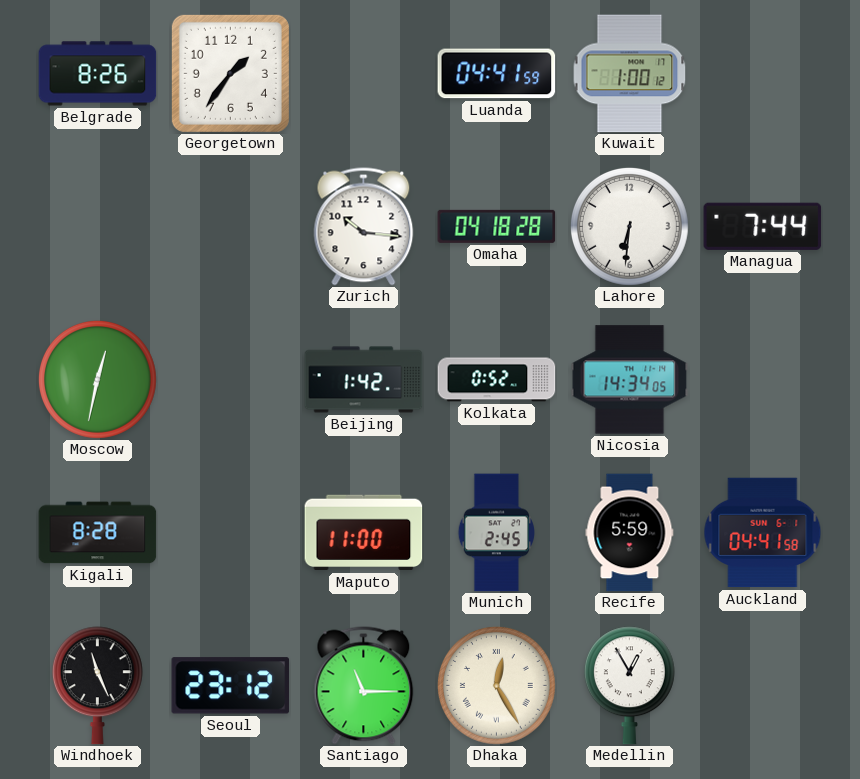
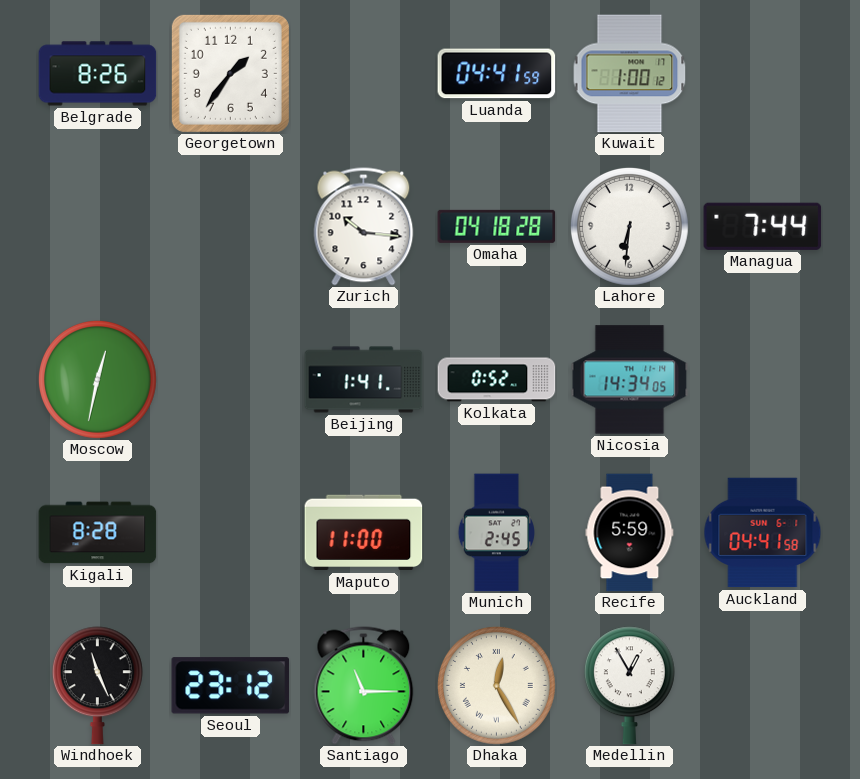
Beijing: 1:42 -> 1:41
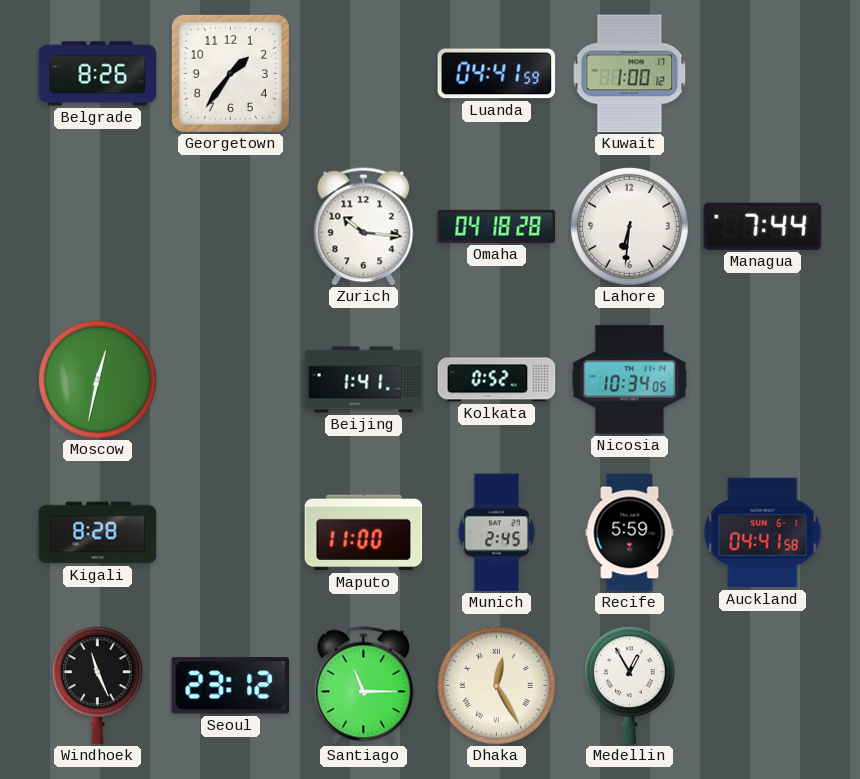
Nicosia: 14:34 -> 10:34
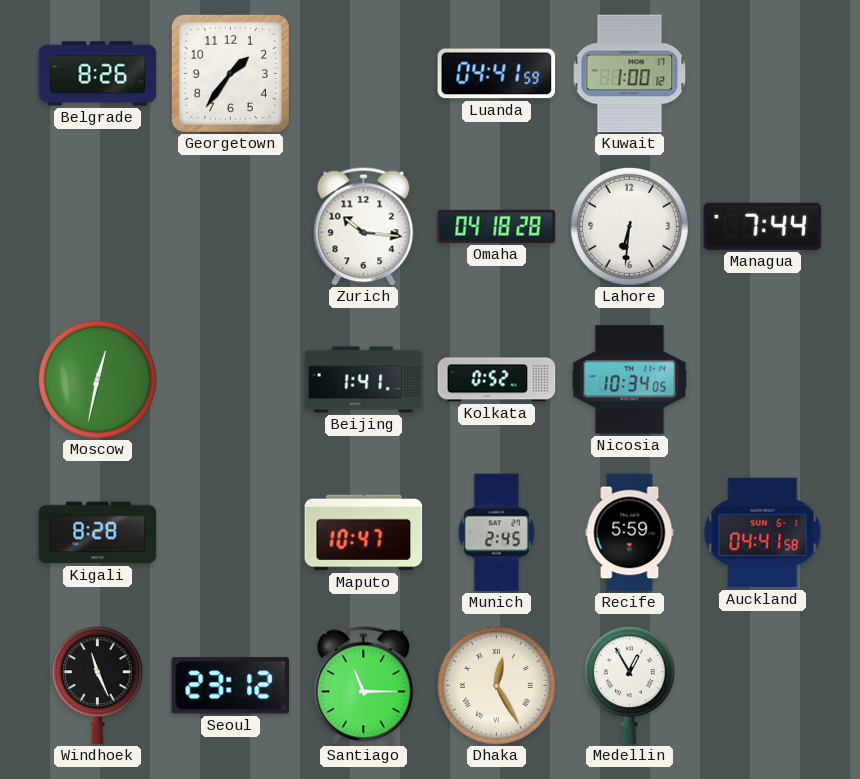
Maputo: 11:00 -> 10:47
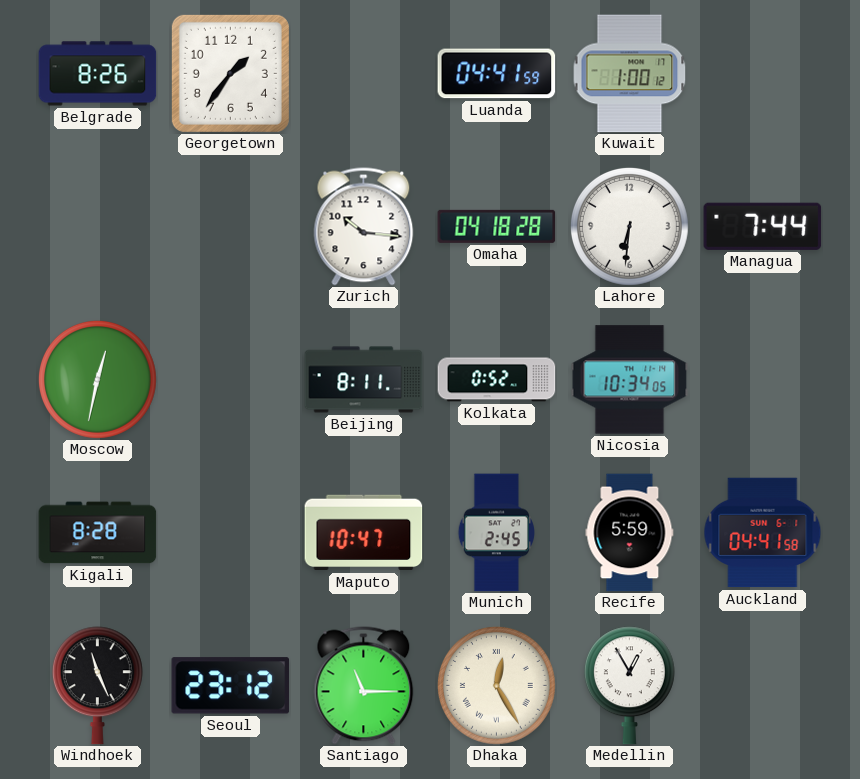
Beijing: 1:41 -> 8:11
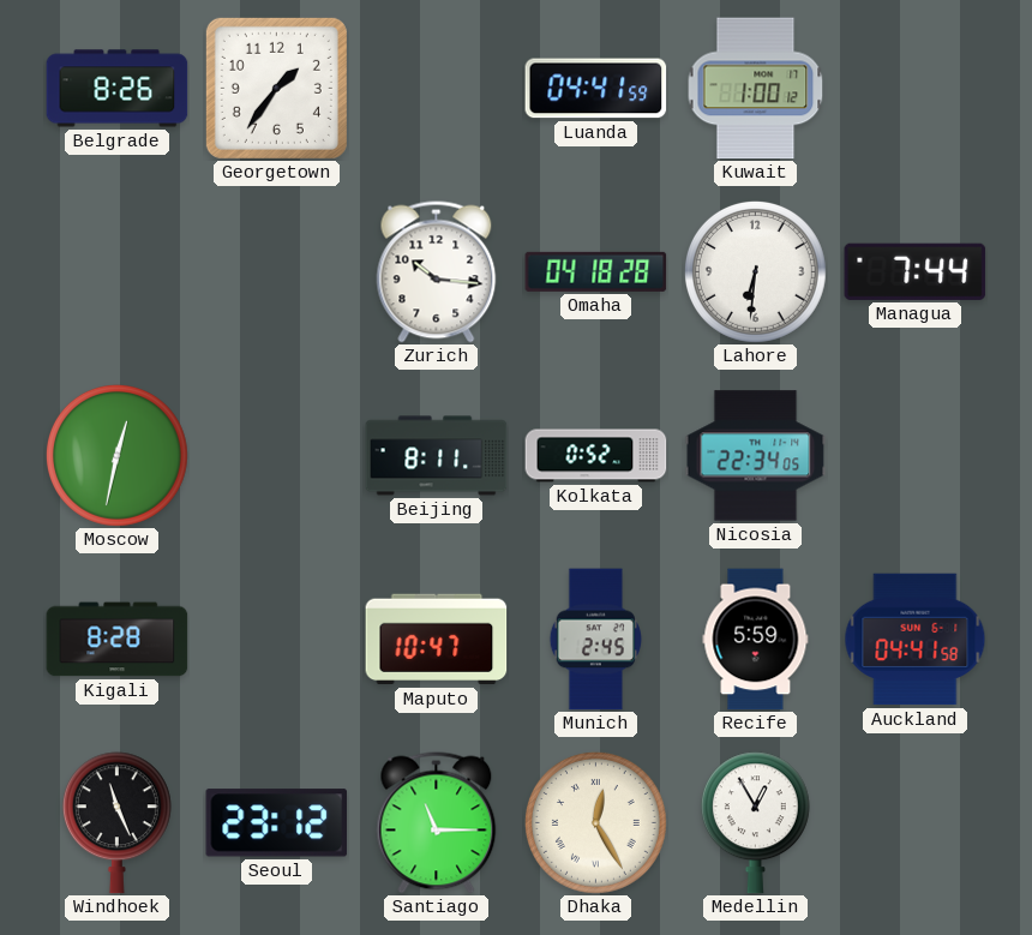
Nicosia: 10:34 -> 22:34
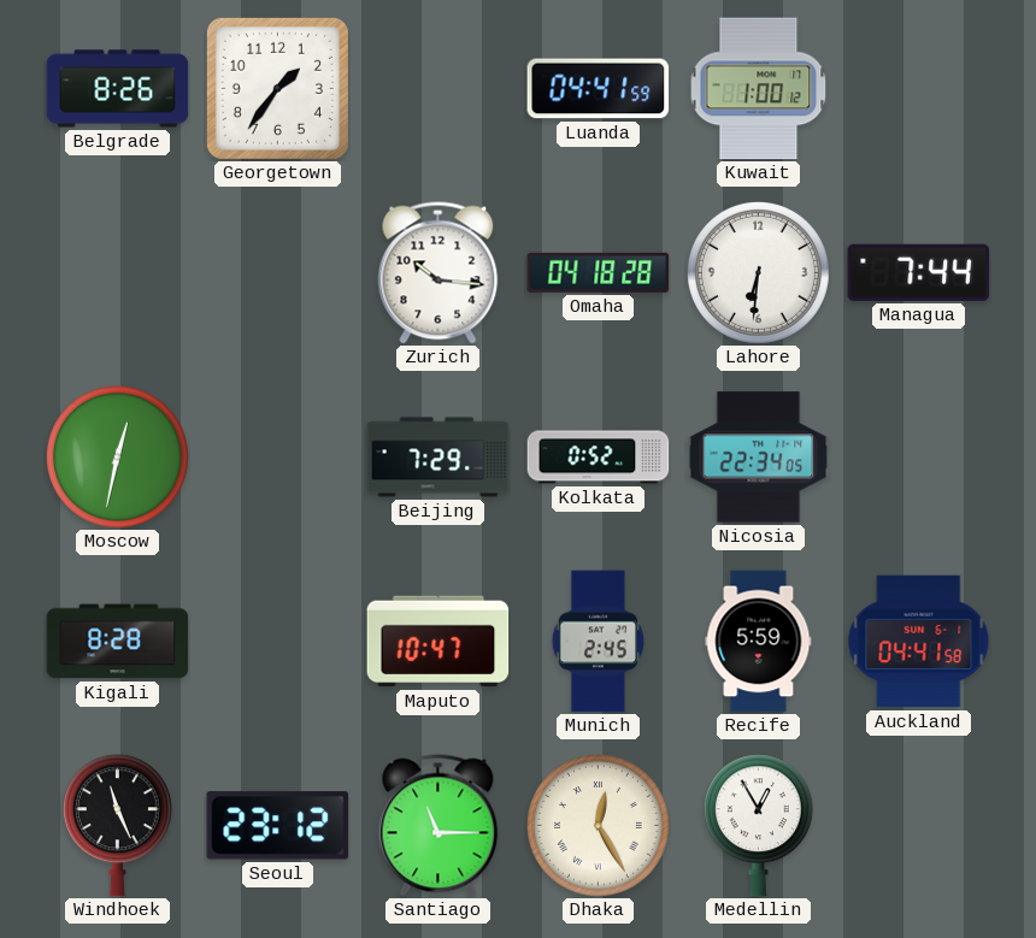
Beijing: 8:11 -> 7:29
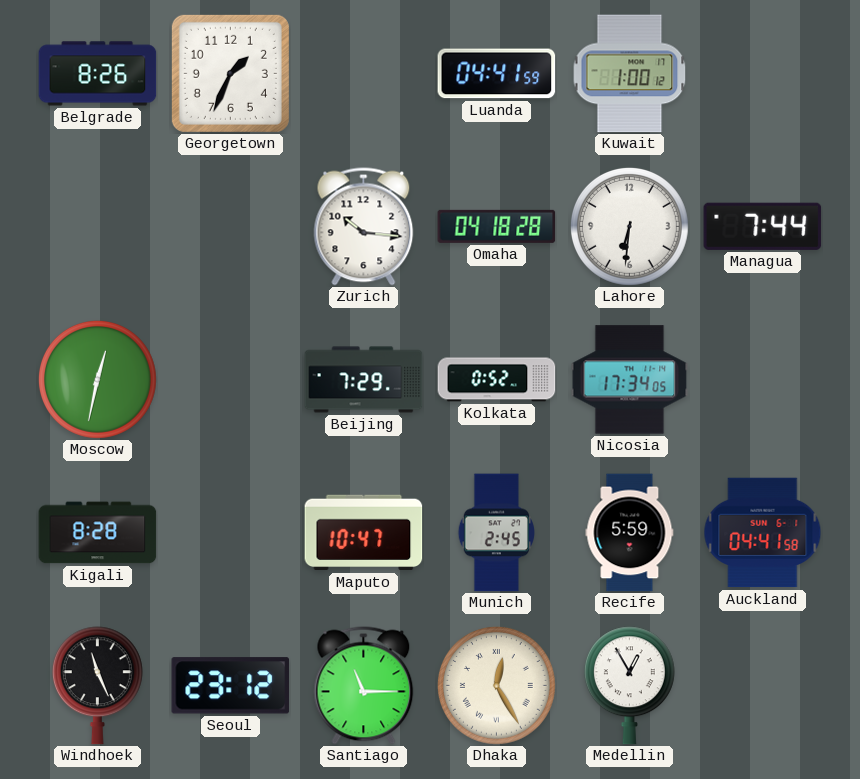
Georgetown: 1:36 -> 1:34
Nicosia: 22:34 -> 17:34
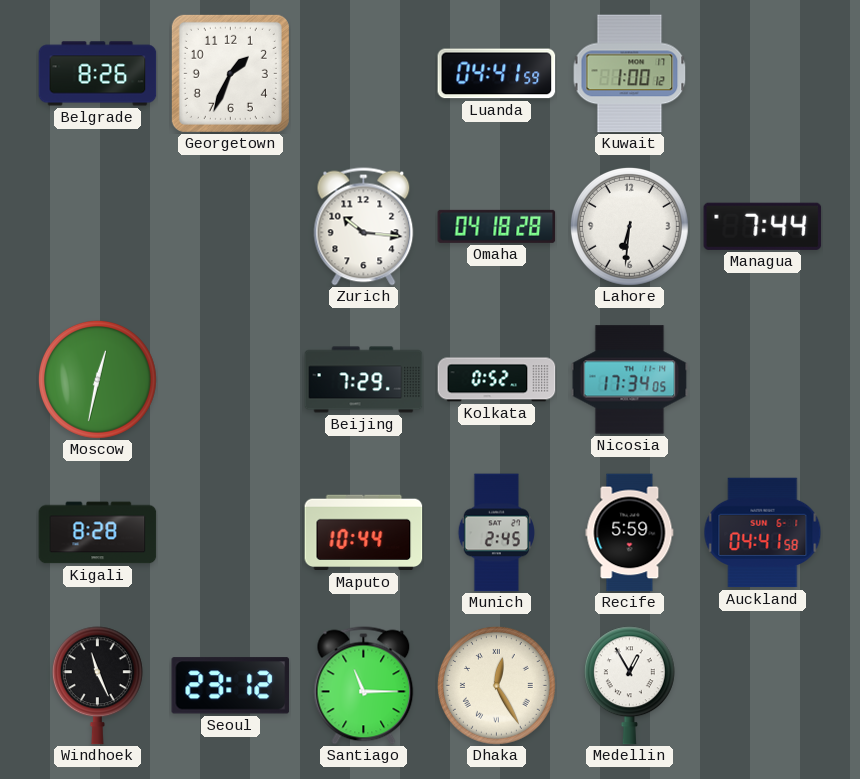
Maputo: 10:47 -> 10:44
